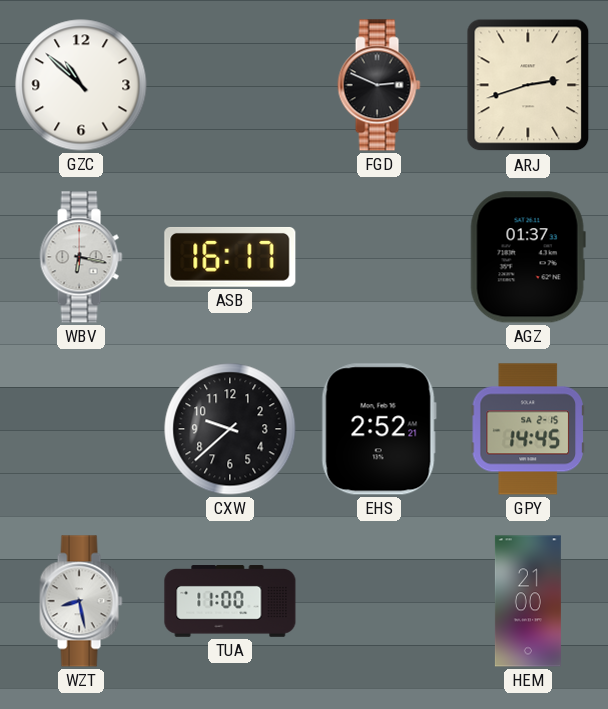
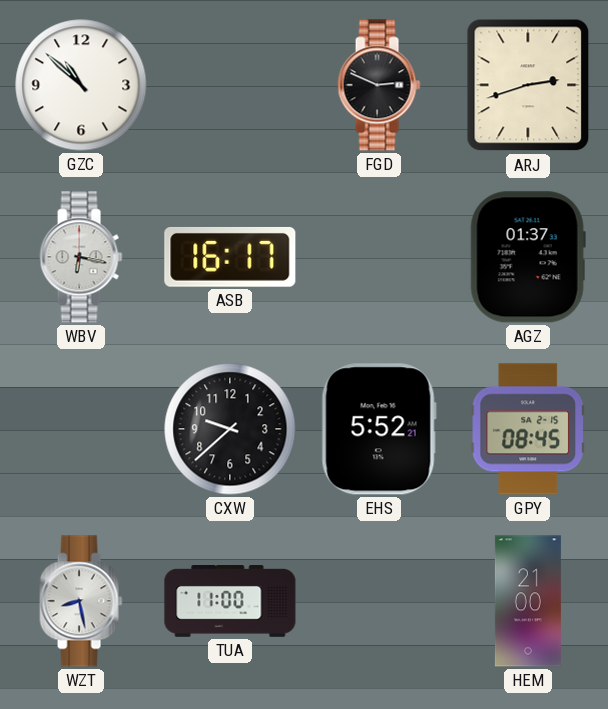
EHS: 2:52 -> 5:52
GPY: 14:45 -> 08:45
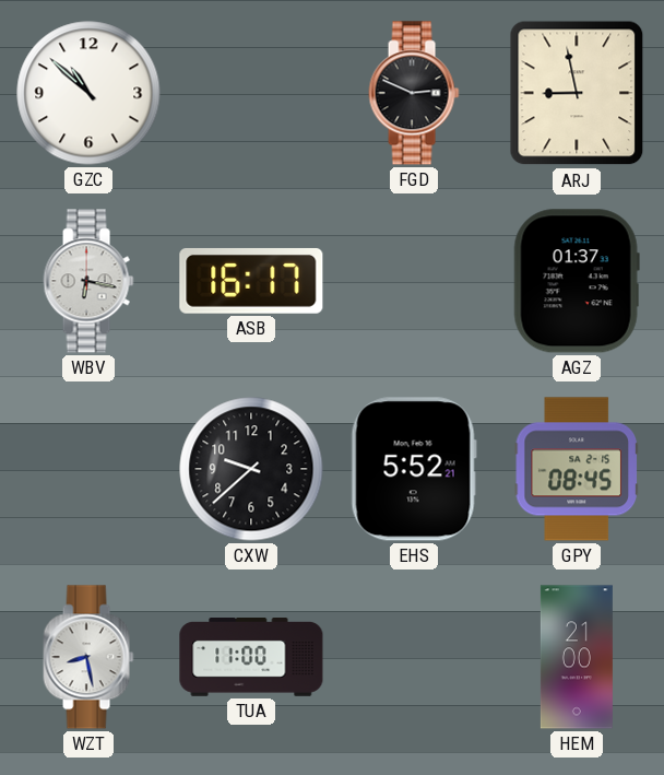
ARJ: 2:42 -> 8:58
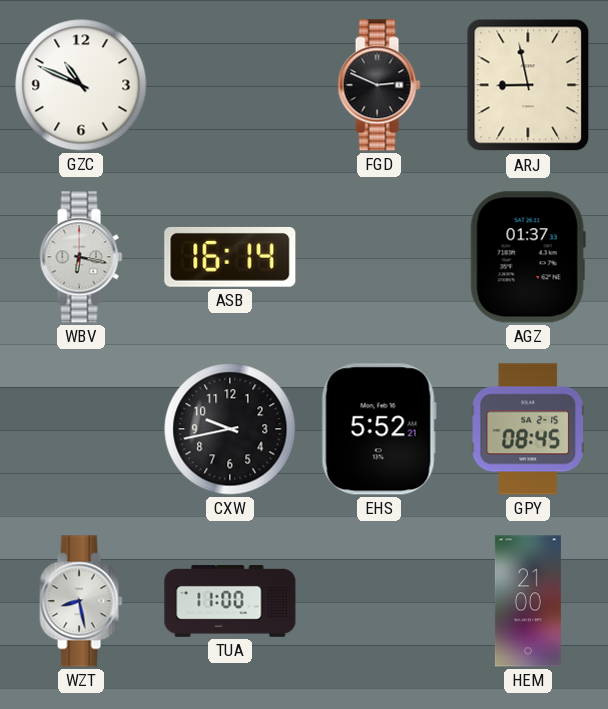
GZC: 10:52 -> 10:49
ASB: 16:17 -> 16:14
CXW: 9:38 -> 9:43
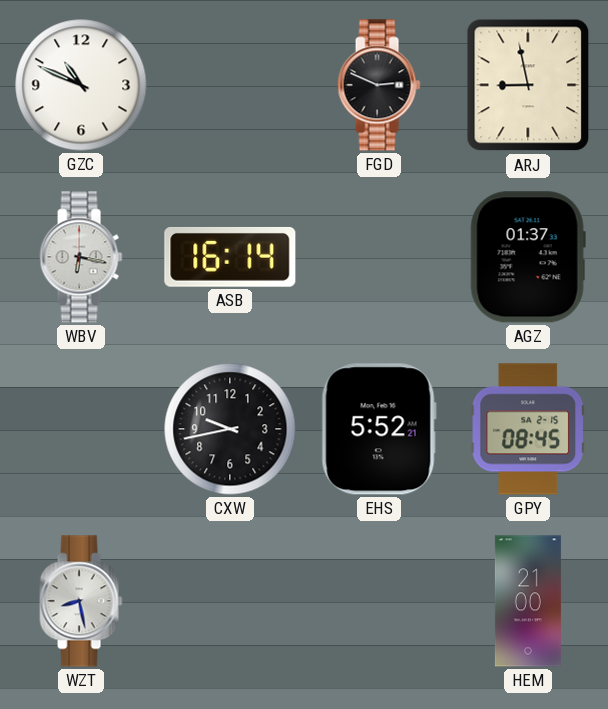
TUA: 11:00 -> none
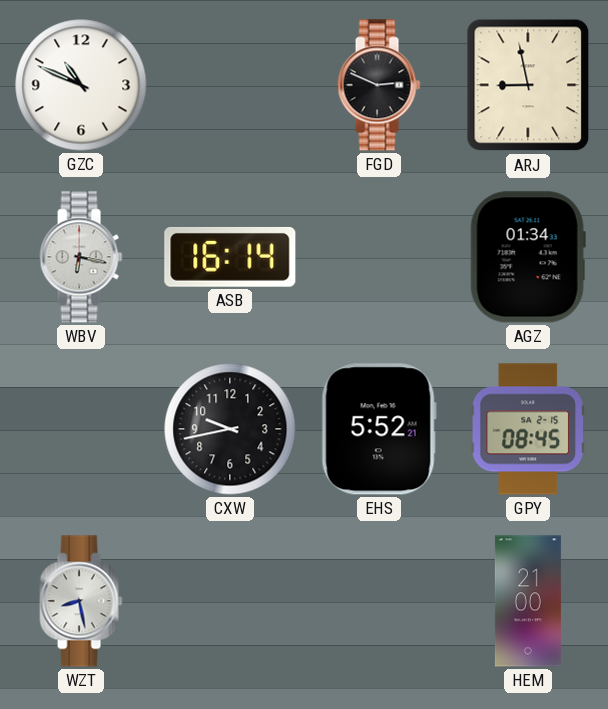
AGZ: 01:37 -> 01:34
